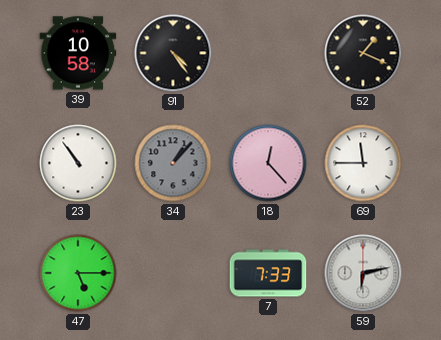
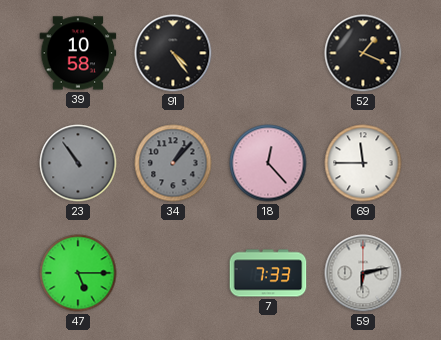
23 dial: white -> grey
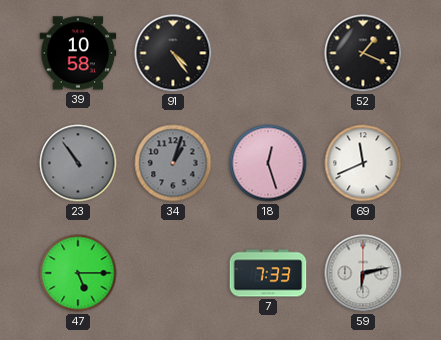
34: 1:07 -> 1:03
18: 12:23 -> 12:27
69: 11:45 -> 11:41
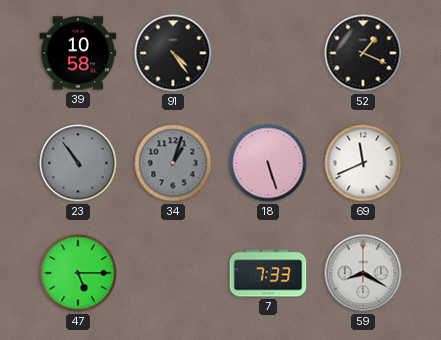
18: 12:27 -> 5:27
59: 6:13 -> 8:20
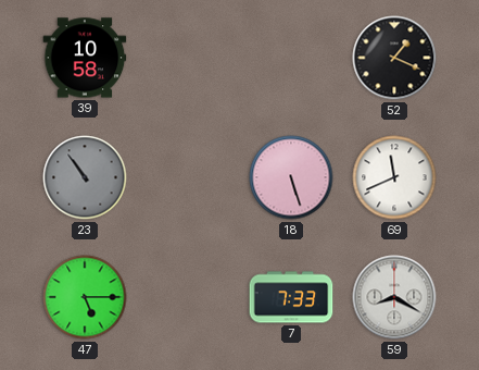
91: 4:24 -> none
34: 1:03 -> none
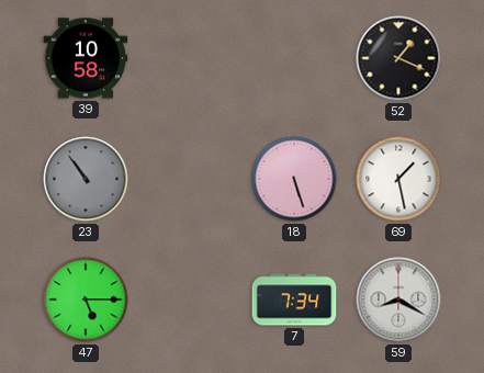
69: 11:41 -> 1:28
7: 7:33 -> 7:34
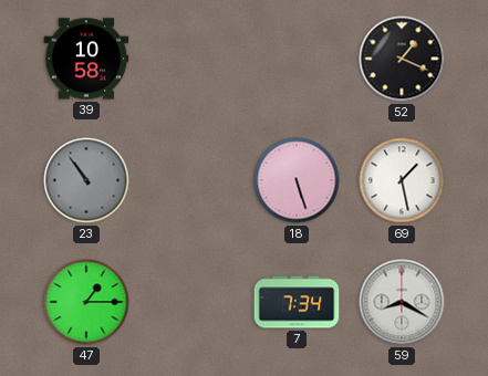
47: 5:15 -> 1:15
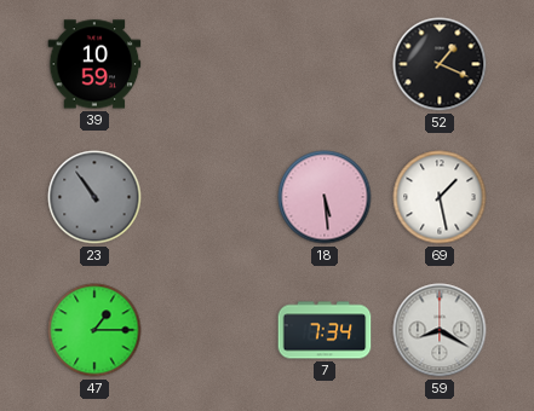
39: 10:58 -> 10:59
18: 5:27 -> 5:29
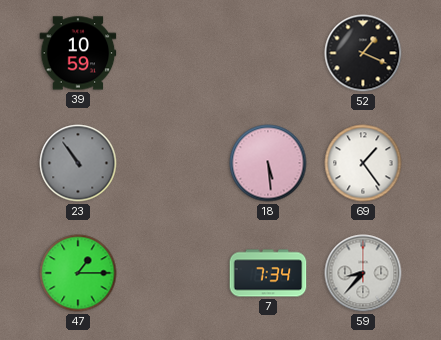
69: 1:28 -> 1:24
59: 8:20 -> 8:37
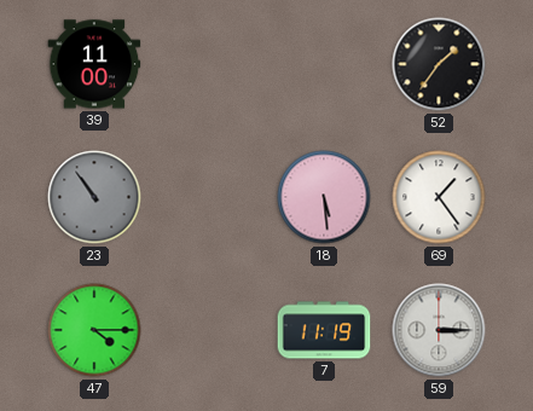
39: 10:59 -> 11:00
52: 1:19 -> 1:36
47: 1:15 -> 4:15
7: 7:34 -> 11:19
59: 8:37 -> 3:15
